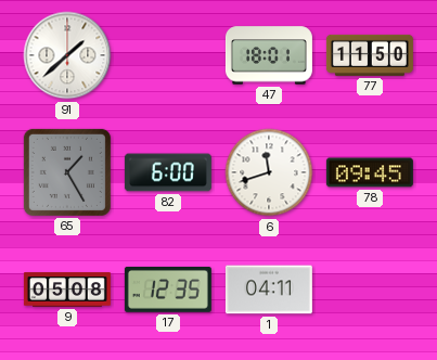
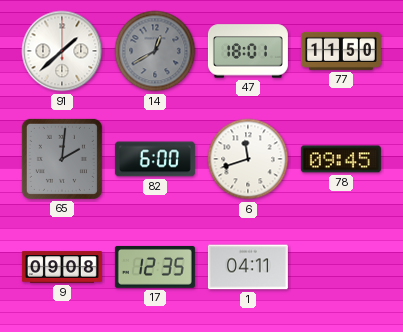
14: none -> 12:40
65: 1:25 -> 2:01
9: 05:08 -> 09:08
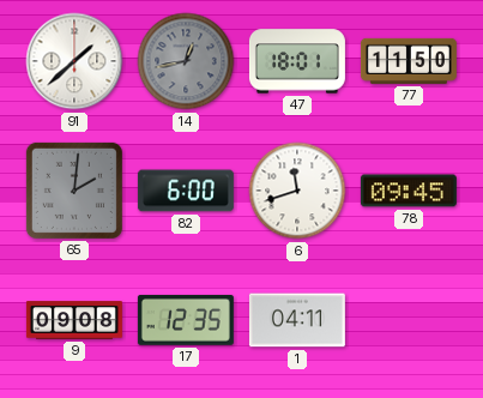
14: 12:40 -> 12:43
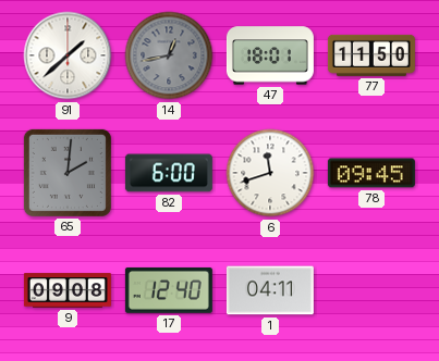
17: 12:35 -> 12:40
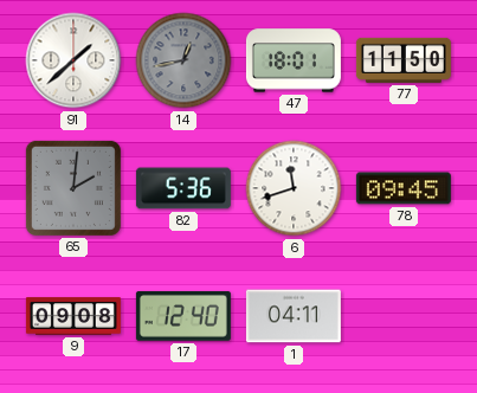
82: 6:00 -> 5:36
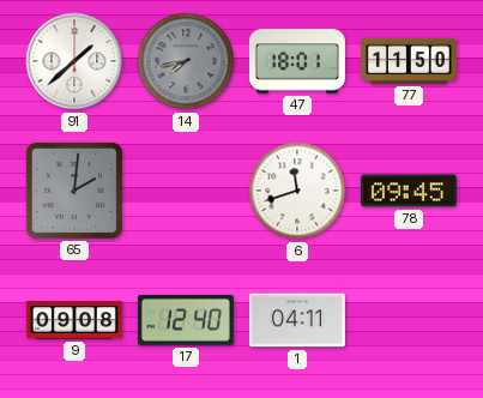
14: 12:43 -> 7:43
82: 5:36 -> none
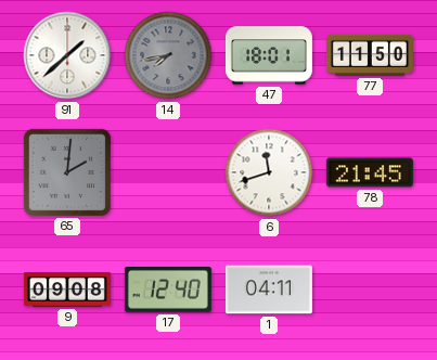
78: 09:45 -> 21:45
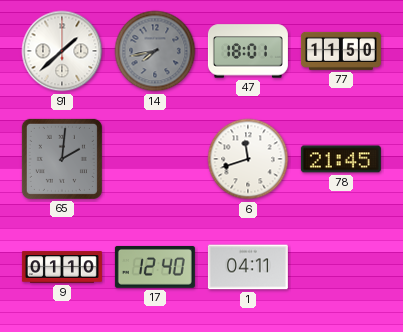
9: 09:08 -> 01:10
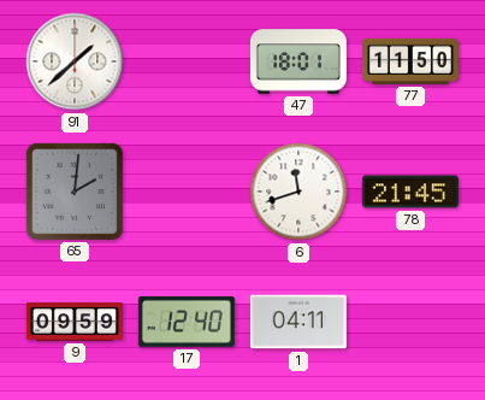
14: 7:43 -> none
9: 01:10 -> 09:59
